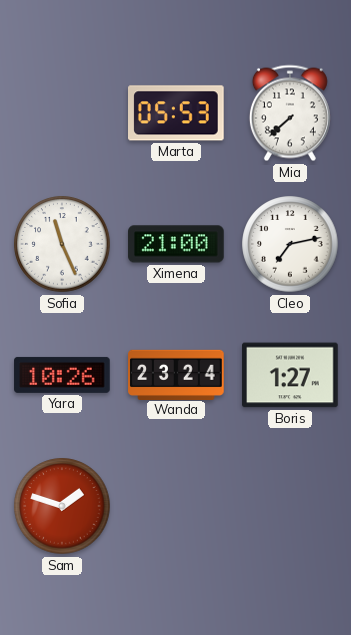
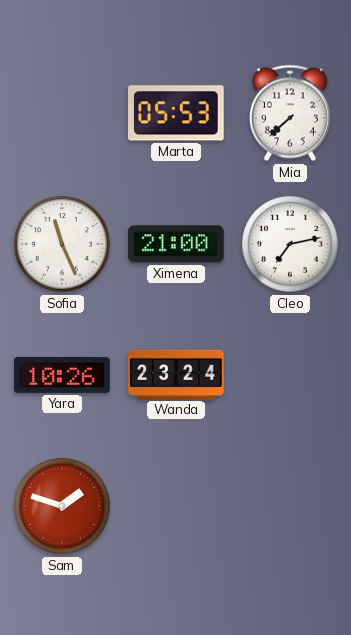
Boris: 1:27 -> none
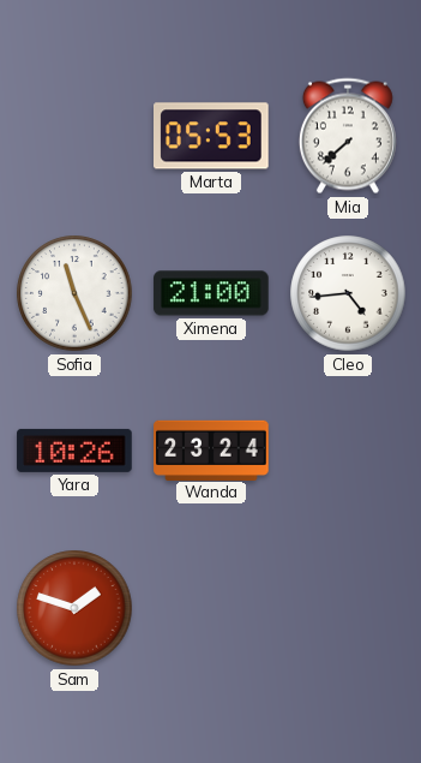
Cleo: 7:13 -> 4:44
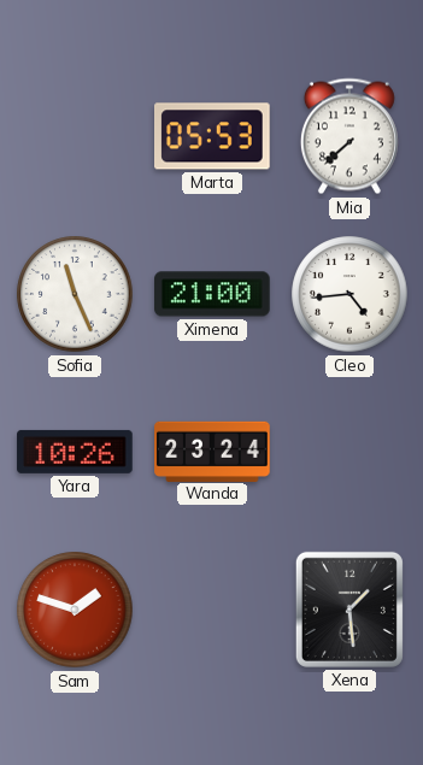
Xena: none -> 1:29
